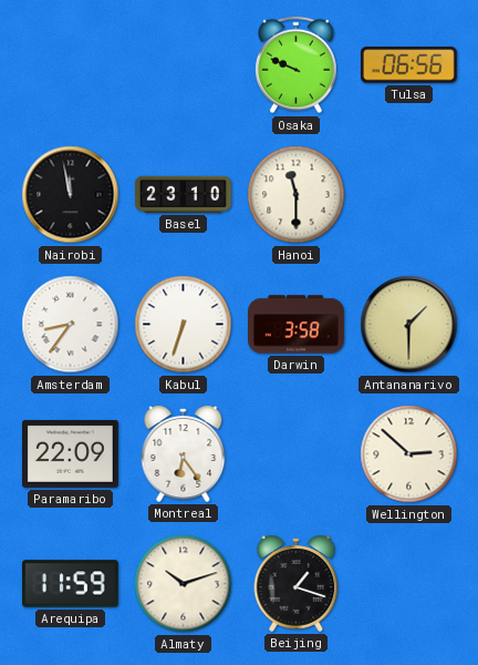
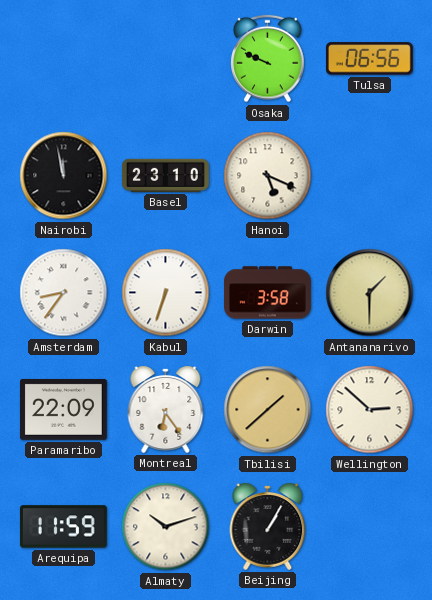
Hanoi: 11:30 -> 5:19
Tbilisi: none -> 1:38
Beijing: 1:18 -> 1:05
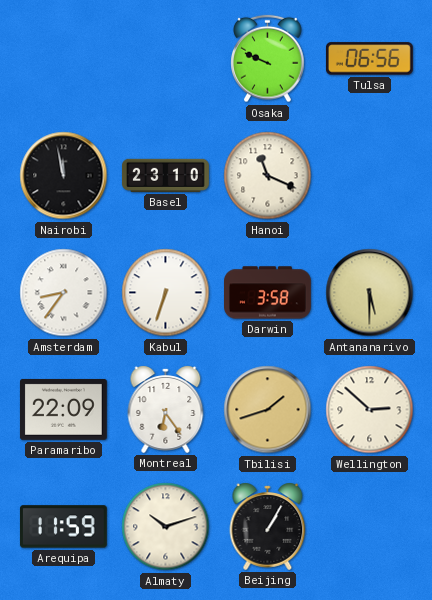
Hanoi: 5:19 -> 11:19
Antananarivo: 1:30 -> 5:30
Tbilisi: 1:38 -> 1:42
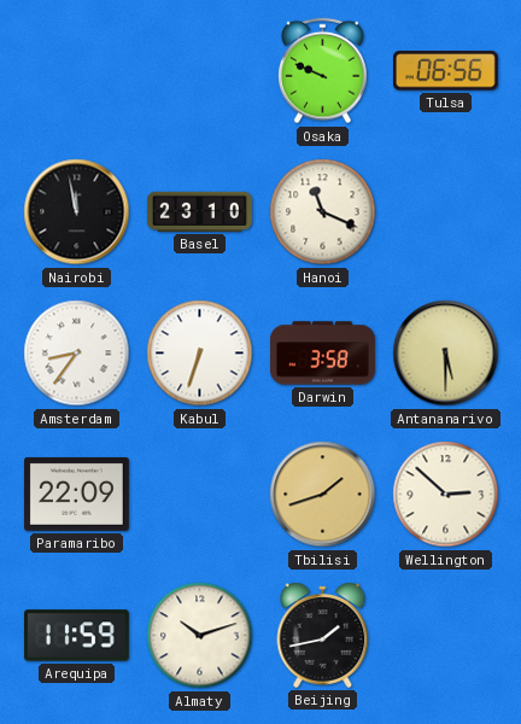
Montreal: 6:24 -> none
Beijing: 1:05 -> 1:43
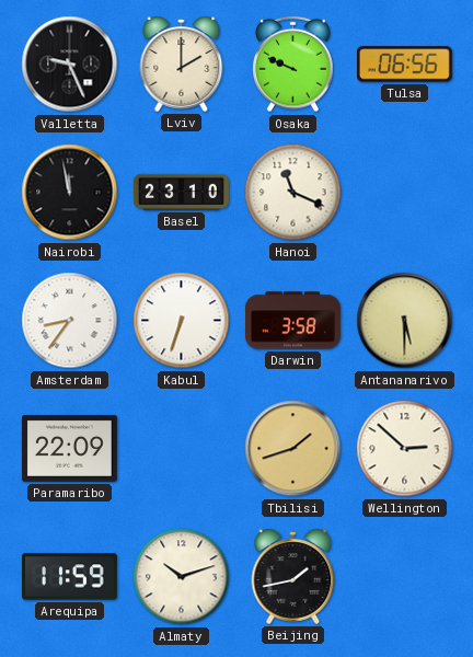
Valletta: none -> 9:26
Lviv: none -> 2:00
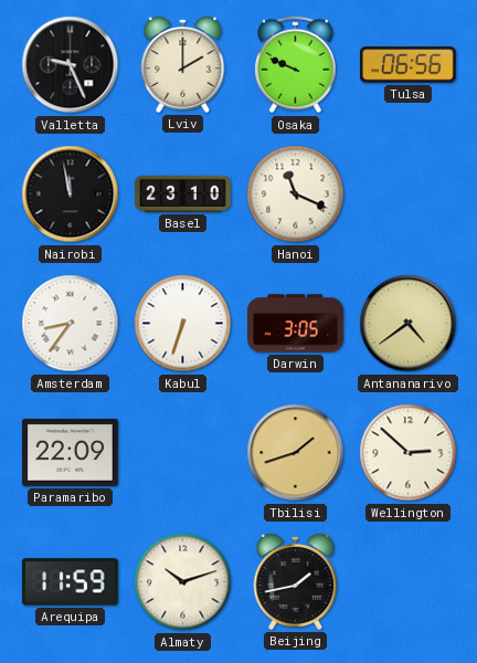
Darwin: 3:58 -> 3:05
Antananarivo: 5:30 -> 4:39
